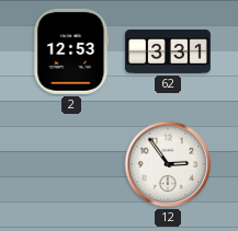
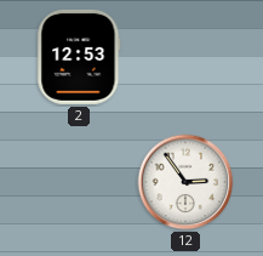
62: 3:31 -> none
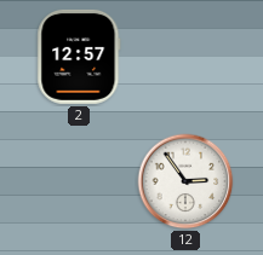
2: 12:53 -> 12:57
